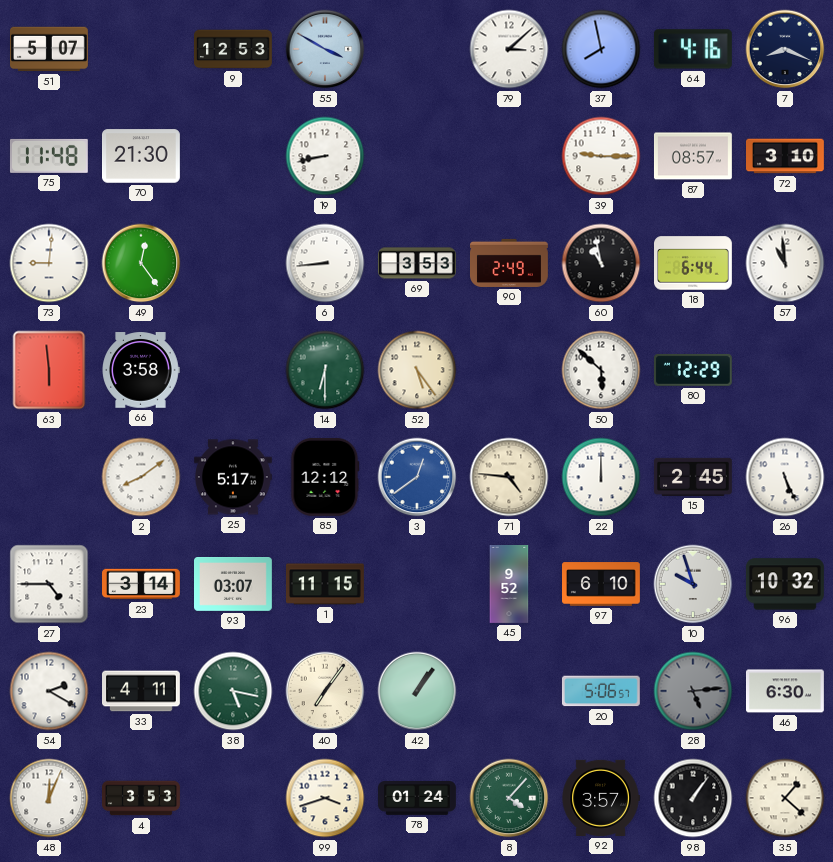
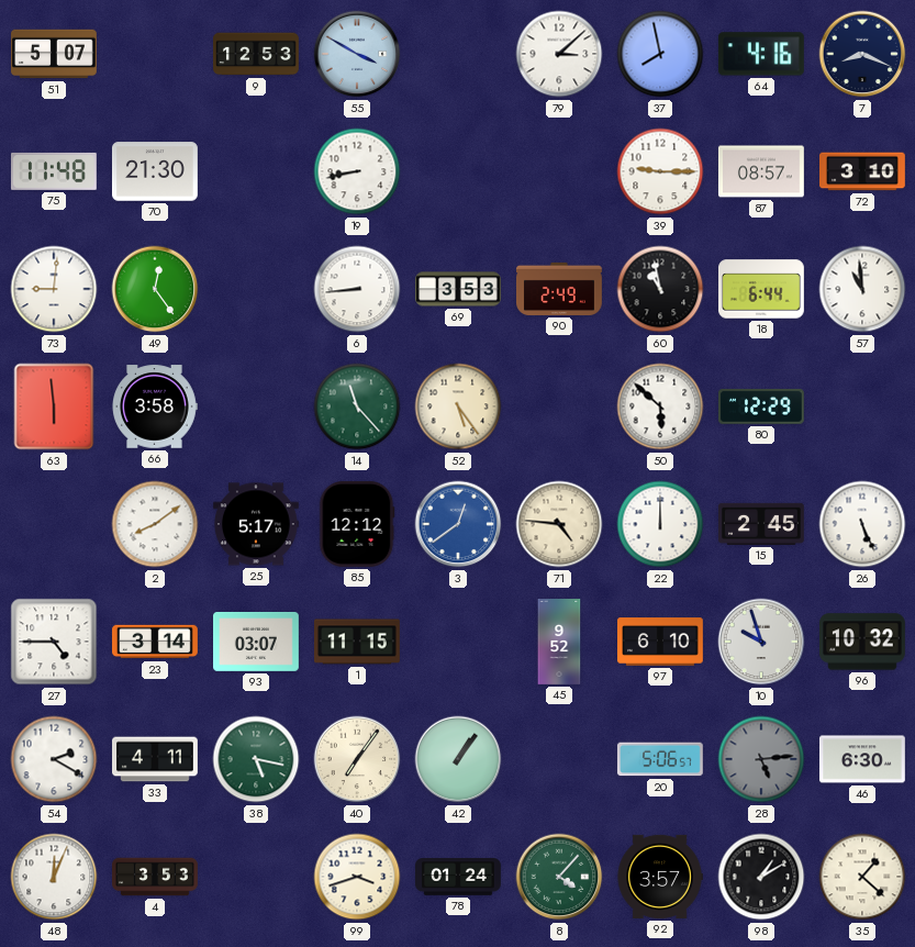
14: 6:30 -> 11:23
98: 1:06 -> 1:10
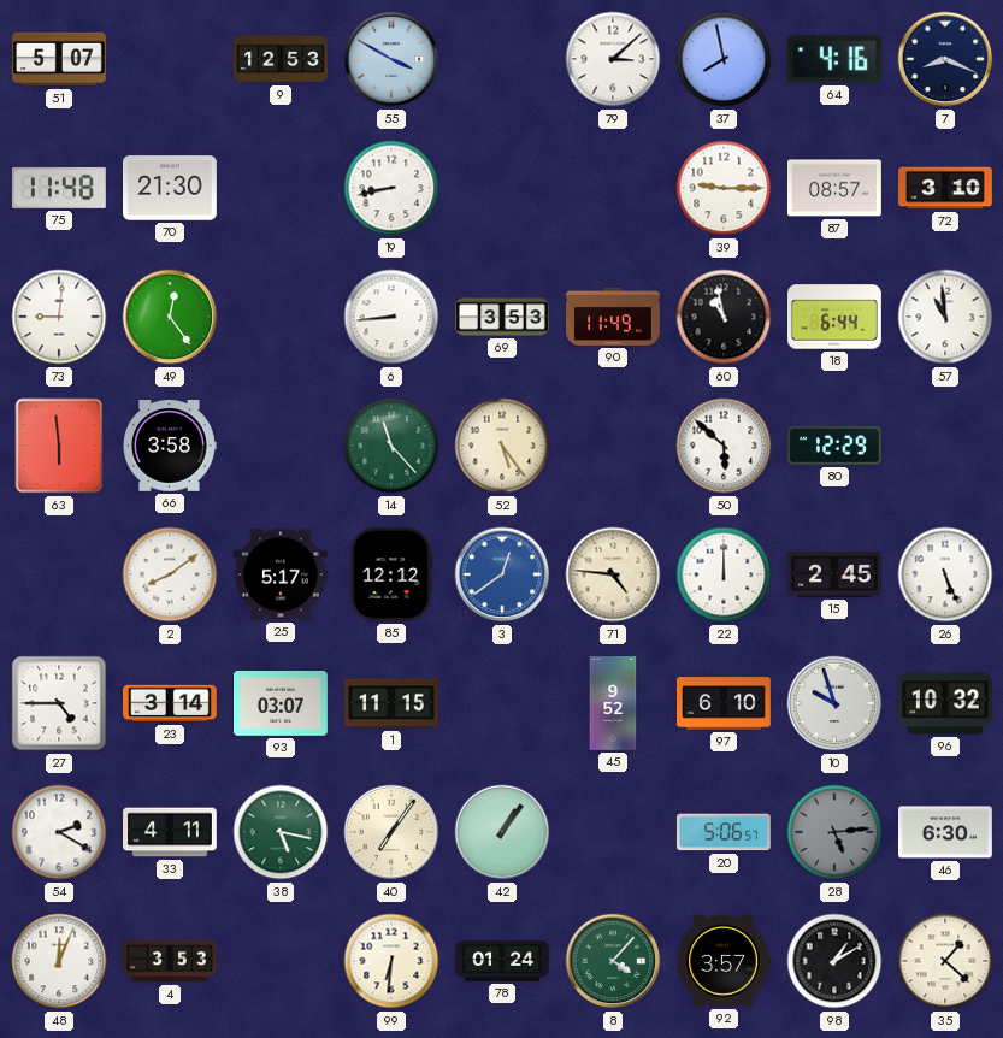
90: 2:49 -> 11:49
99: 3:42 -> 6:31
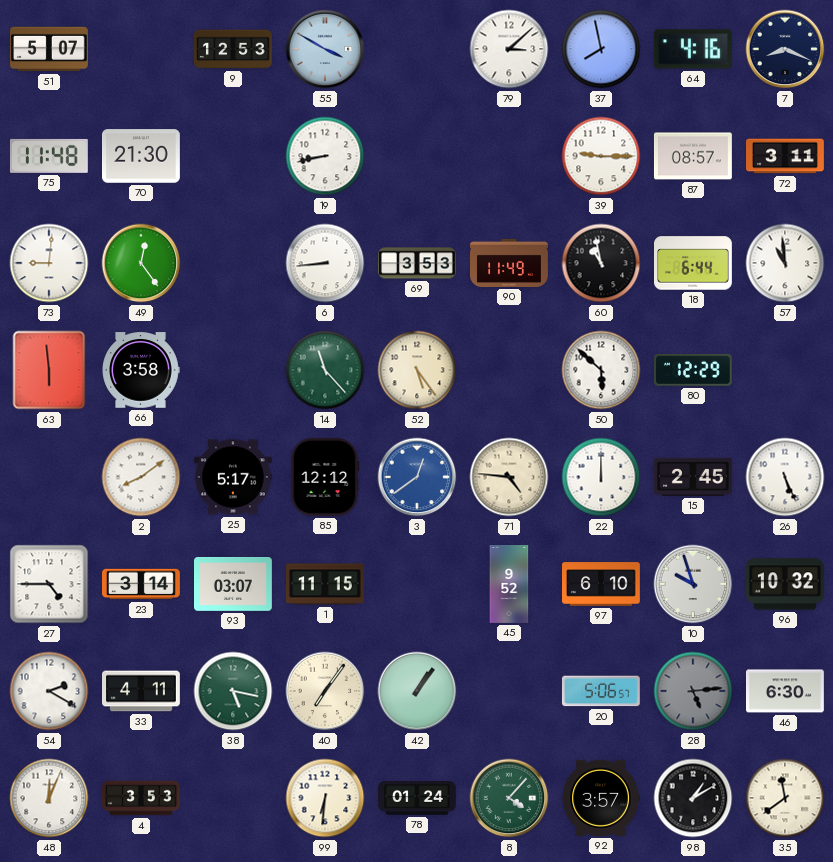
72: 3:10 -> 3:11
35: 1:22 -> 11:39
